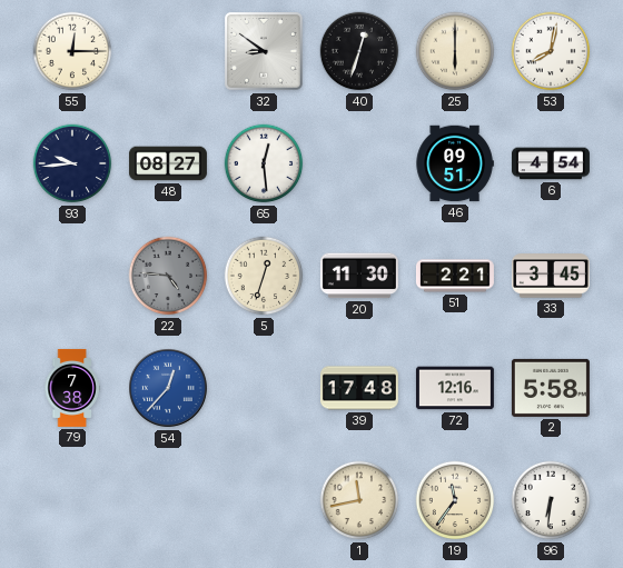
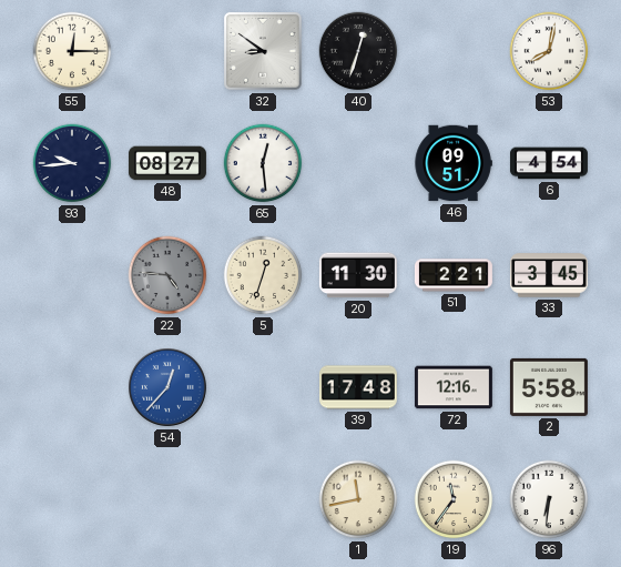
25: 6:00 -> none
79: 7:38 -> none
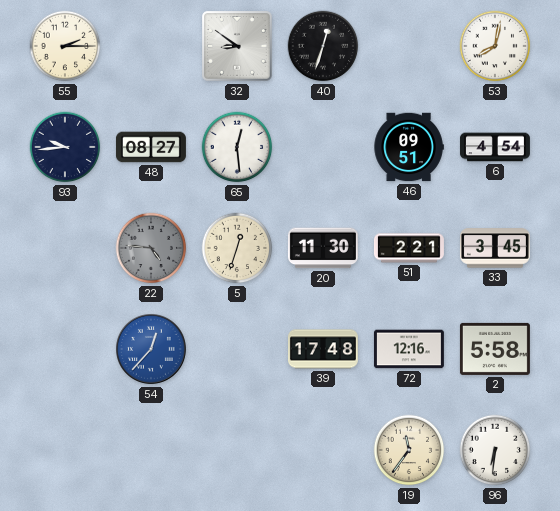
55: 12:15 -> 2:15
1: 11:43 -> none
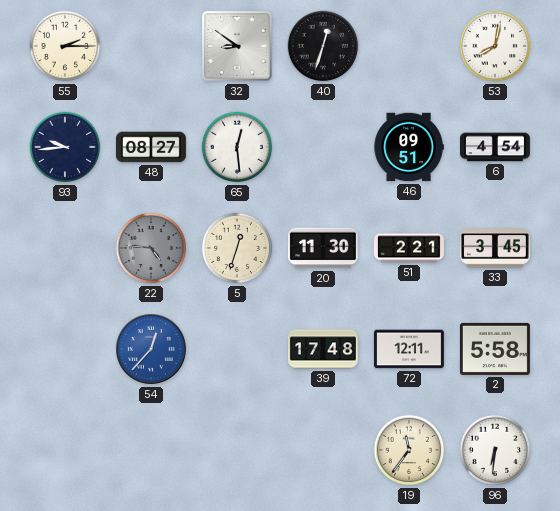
72: 12:16 -> 12:11
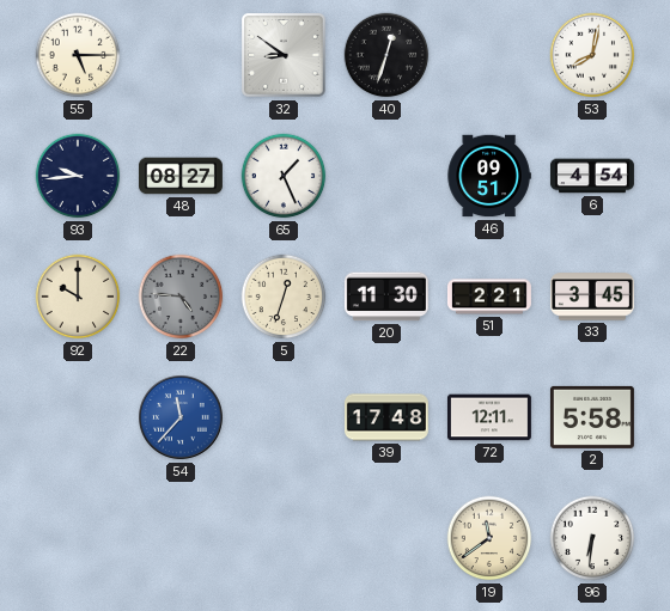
55: 2:15 -> 5:15
65: 12:29 -> 1:26
92: none -> 10:00
54: 12:37 -> 11:37
19: 11:36 -> 11:39
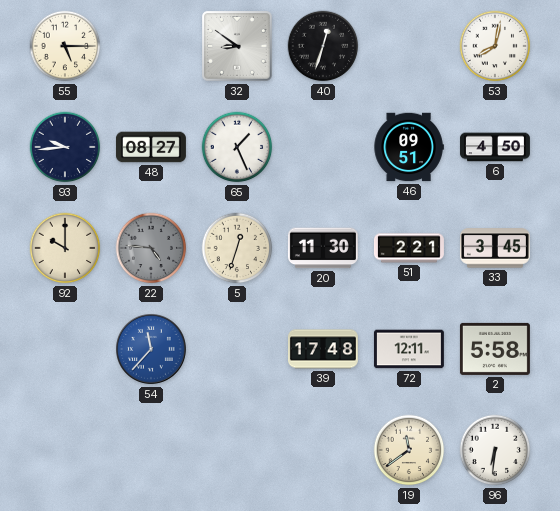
6: 4:54 -> 4:50
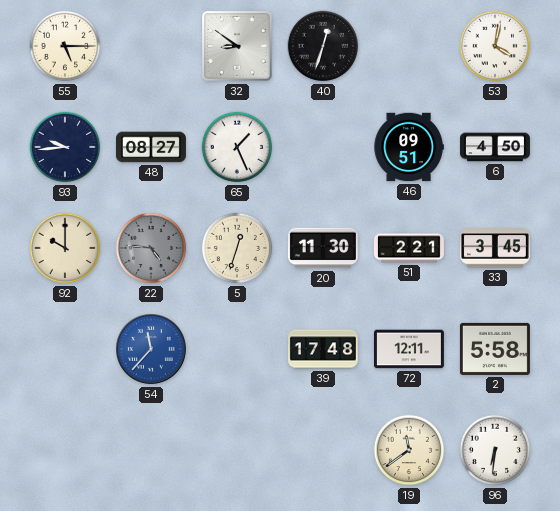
53: 8:02 -> 4:02
